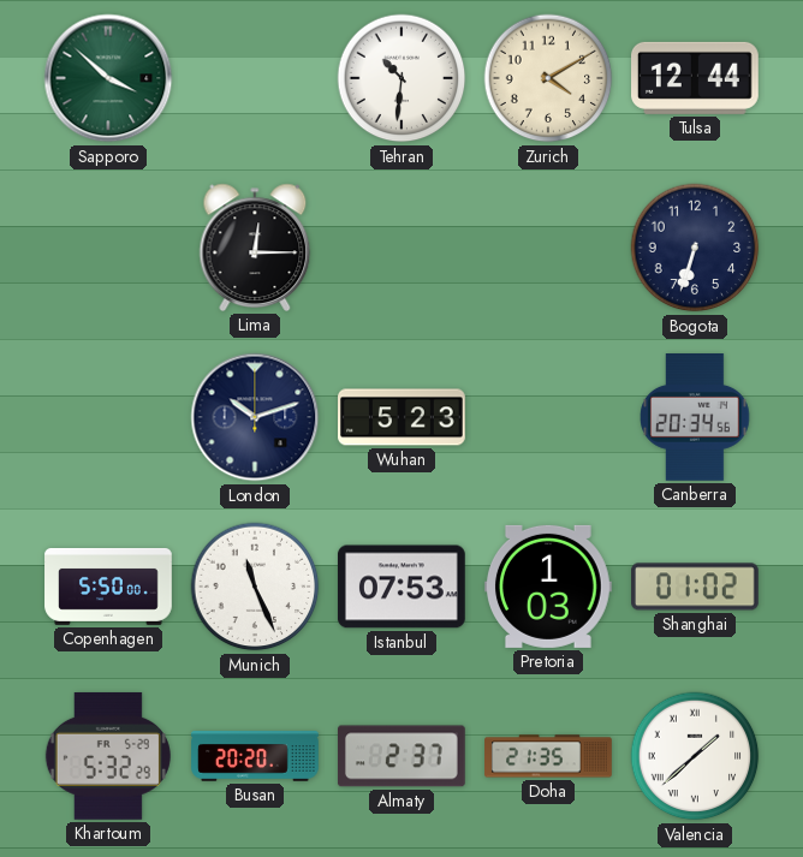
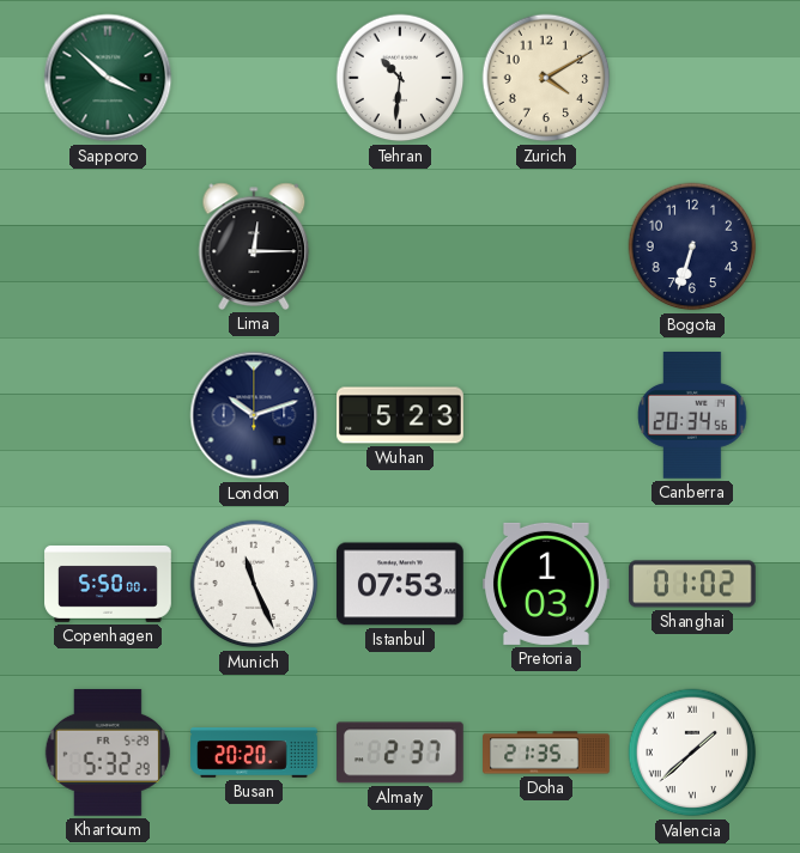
Tulsa: 12:44 -> none
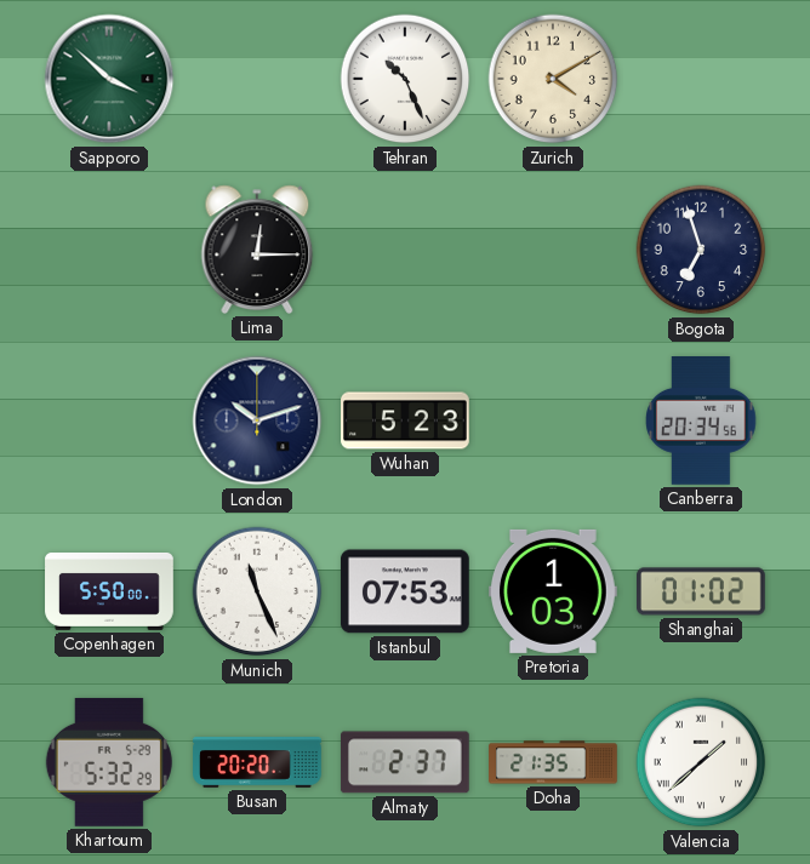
Tehran: 10:31 -> 10:26
Bogota: 6:33 -> 6:57
